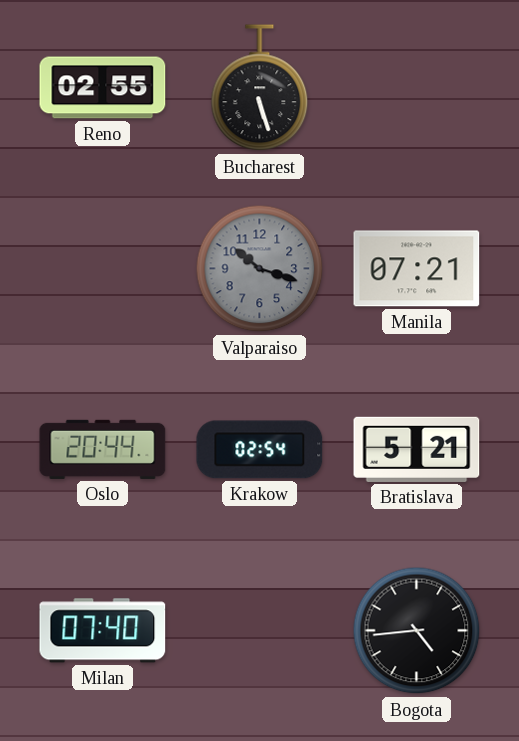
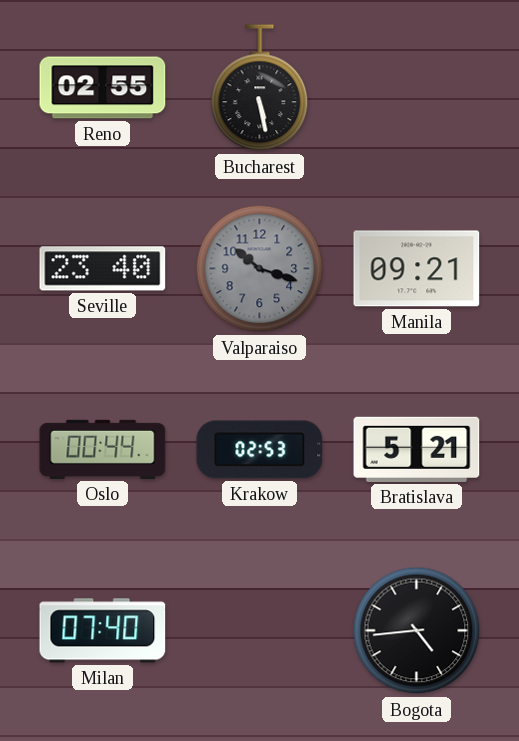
Bucharest: 5:27 -> 5:28
Seville: none -> 23:40
Manila: 07:21 -> 09:21
Oslo: 20:44 -> 00:44
Krakow: 02:54 -> 02:53
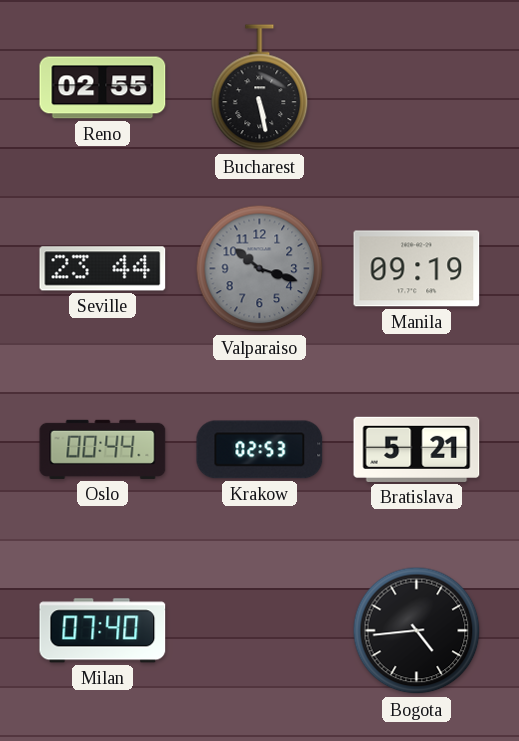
Seville: 23:40 -> 23:44
Manila: 09:21 -> 09:19
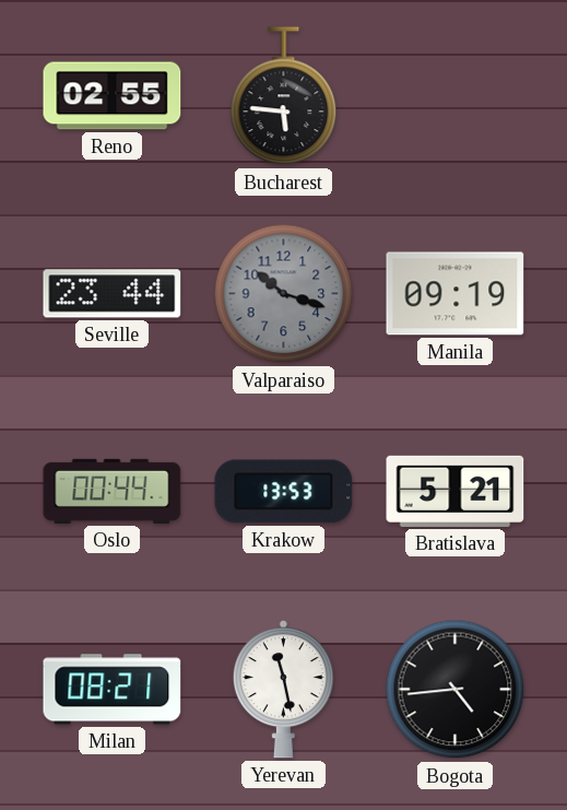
Bucharest: 5:28 -> 5:46
Krakow: 02:53 -> 13:53
Milan: 07:40 -> 08:21
Yerevan: none -> 11:28
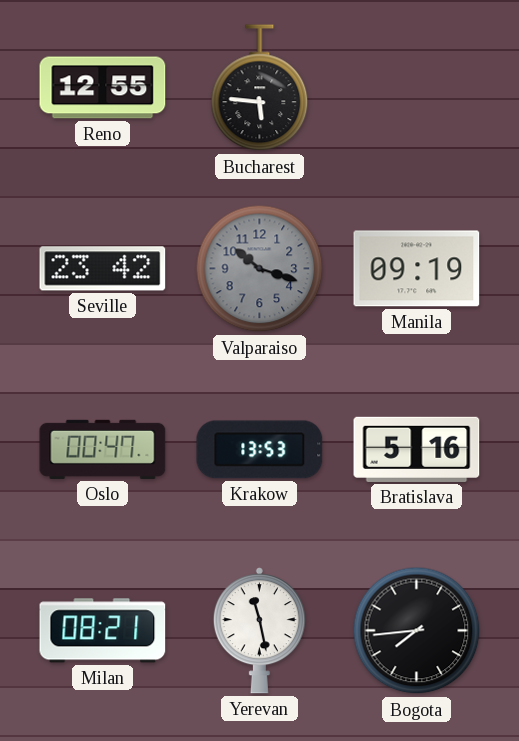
Reno: 02:55 -> 12:55
Seville: 23:44 -> 23:42
Oslo: 00:44 -> 00:47
Bratislava: 5:21 -> 5:16
Bogota: 4:44 -> 7:44
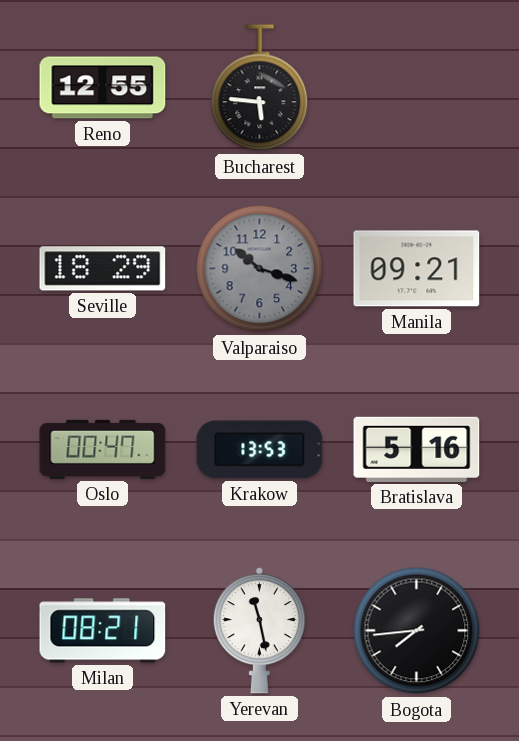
Seville: 23:42 -> 18:29
Manila: 09:19 -> 09:21
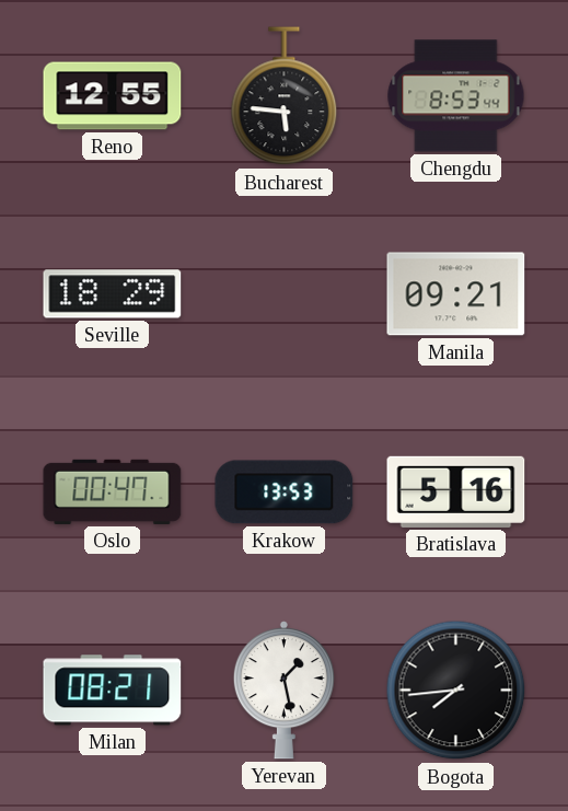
Chengdu: none -> 8:53
Valparaiso: 10:18 -> none
Yerevan: 11:28 -> 1:28
